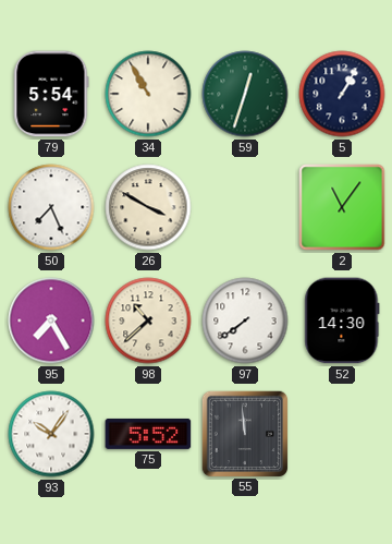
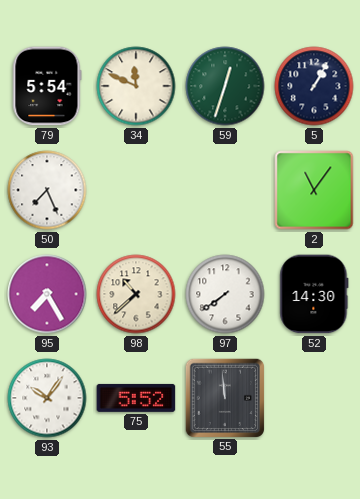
34: 10:55 -> 11:49
26: 3:50 -> none
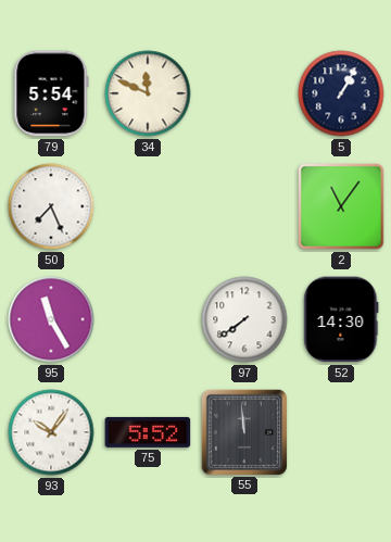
59: 12:33 -> none
95: 7:25 -> 11:25
98: 10:38 -> none
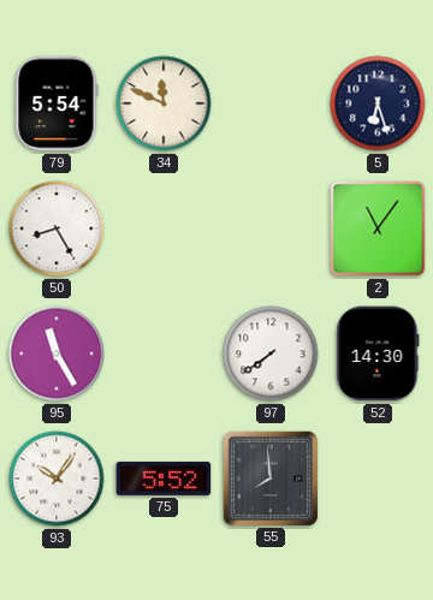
5: 1:05 -> 6:27
50: 7:26 -> 8:25
55: 11:59 -> 7:59
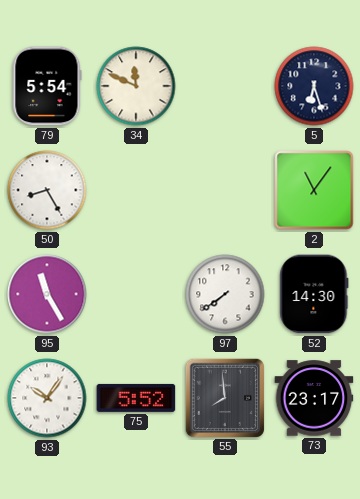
73: none -> 23:17
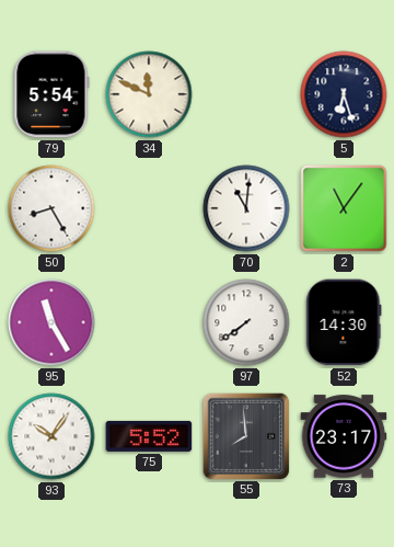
70: none -> 11:01
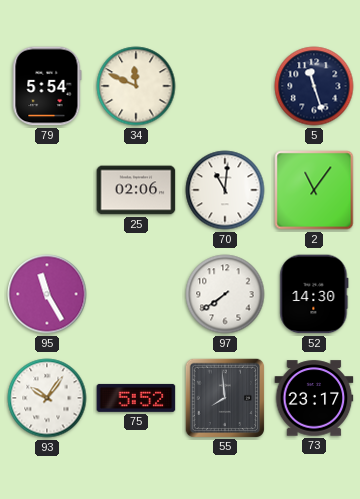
5: 6:27 -> 11:27
50: 8:25 -> none
25: none -> 02:06
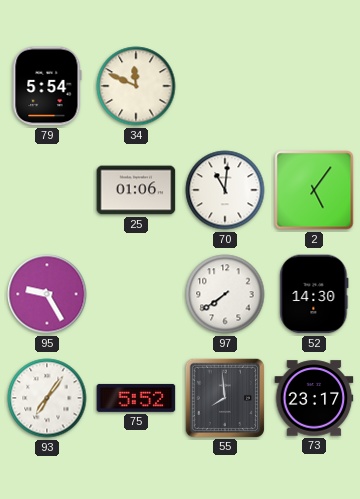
5: 11:27 -> none
25: 02:06 -> 01:06
2: 11:06 -> 5:06
95: 11:25 -> 9:25
93: 10:06 -> 7:06
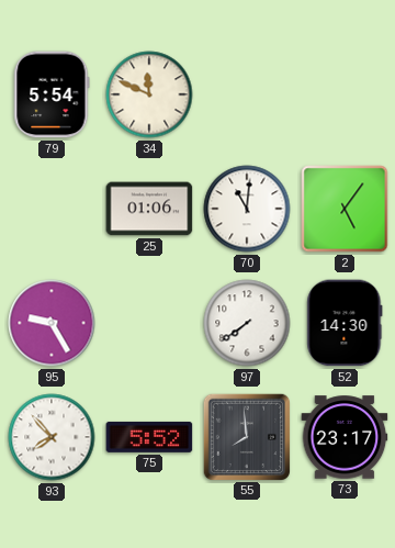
93: 7:06 -> 7:53
